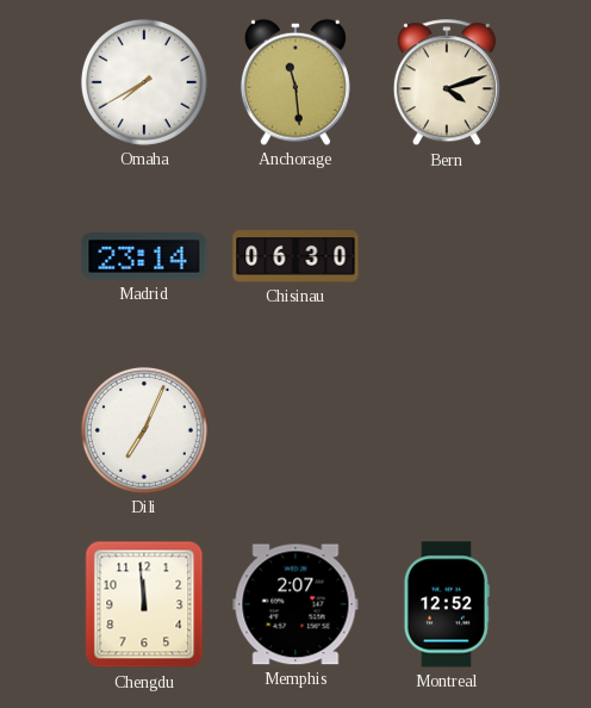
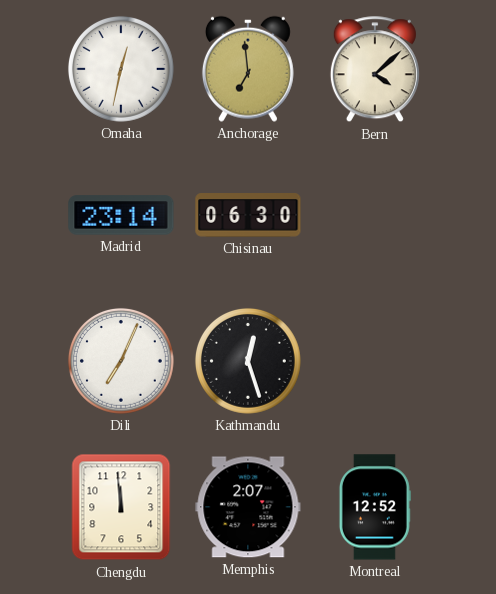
Omaha: 7:40 -> 12:32
Anchorage: 11:29 -> 6:59
Bern: 4:12 -> 4:08
Kathmandu: none -> 12:27
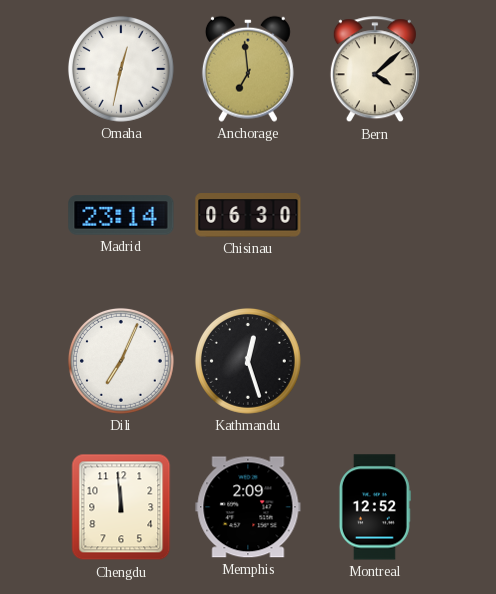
Memphis: 2:07 -> 2:09
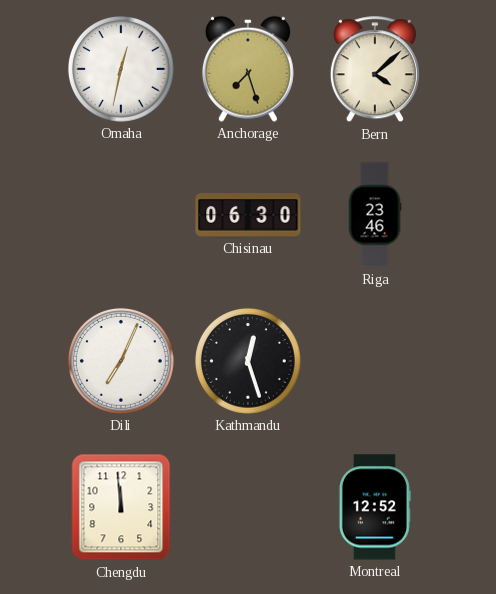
Anchorage: 6:59 -> 7:27
Madrid: 23:14 -> none
Riga: none -> 23:46
Memphis: 2:09 -> none
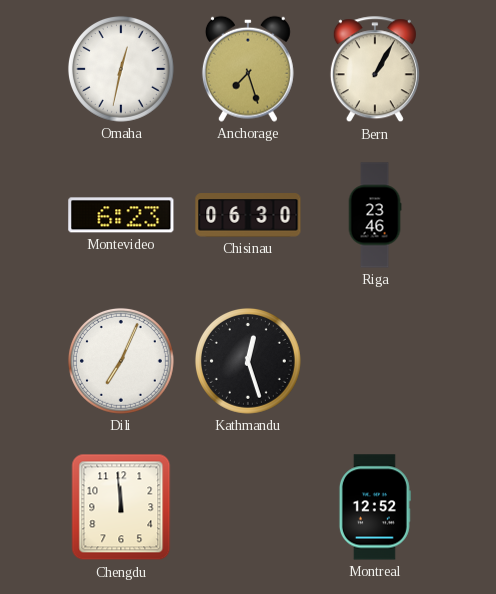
Bern: 4:08 -> 1:05
Montevideo: none -> 6:23
